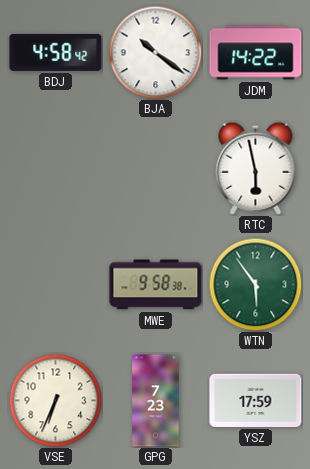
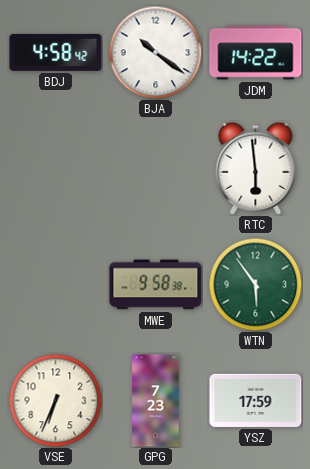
RTC: 5:58 -> 5:59
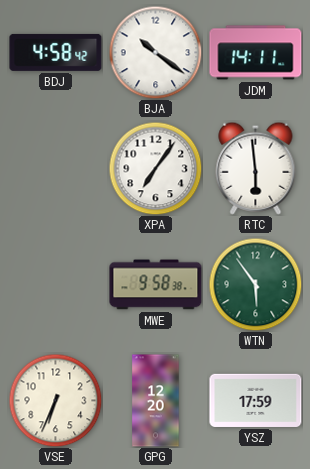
JDM: 14:22 -> 14:11
XPA: none -> 7:06
GPG: 7:23 -> 12:20
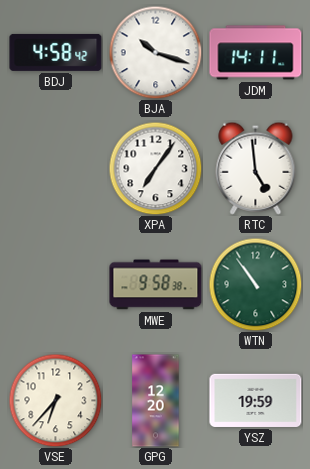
BJA: 10:21 -> 10:18
RTC: 5:59 -> 4:59
WTN: 5:54 -> 10:54
VSE: 6:34 -> 6:37
YSZ: 17:59 -> 19:59
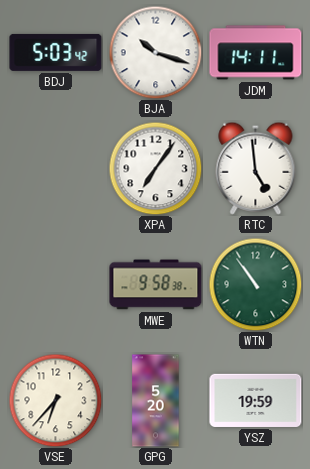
BDJ: 4:58 -> 5:03
GPG: 12:20 -> 5:20
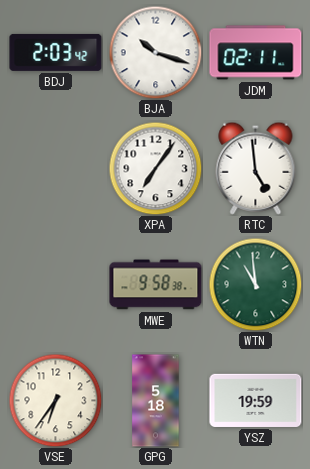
BDJ: 5:03 -> 2:03
JDM: 14:11 -> 02:11
WTN: 10:54 -> 10:59
VSE: 6:37 -> 6:36
GPG: 5:20 -> 5:18
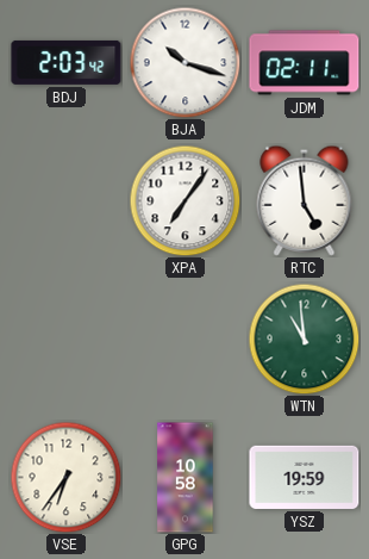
MWE: 9:58 -> none
GPG: 5:18 -> 10:58
